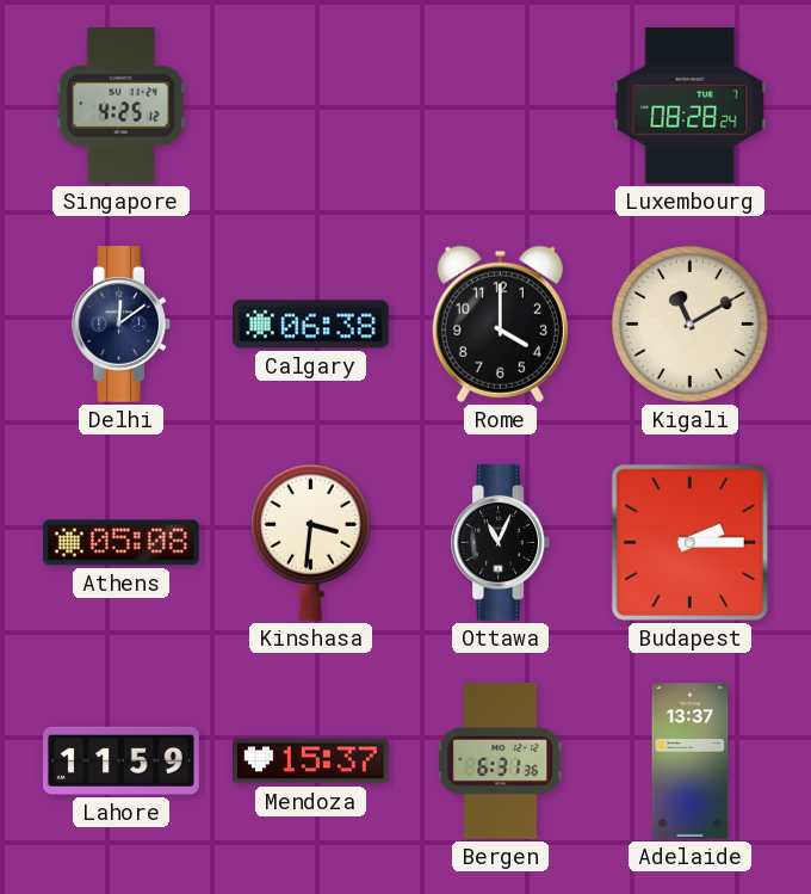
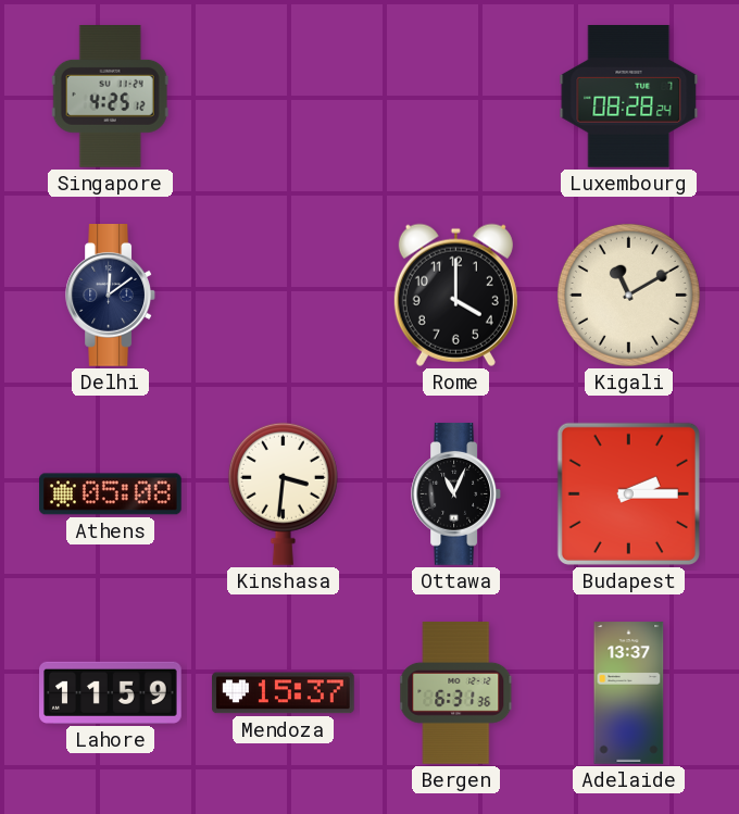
Calgary: 06:38 -> none
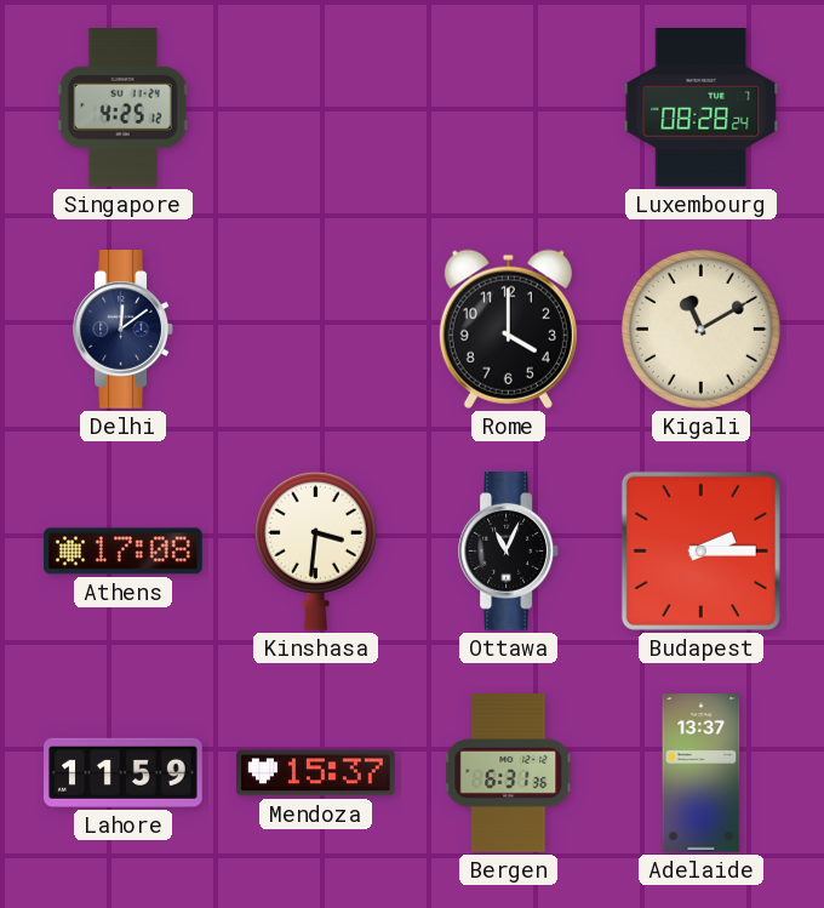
Athens: 05:08 -> 17:08
